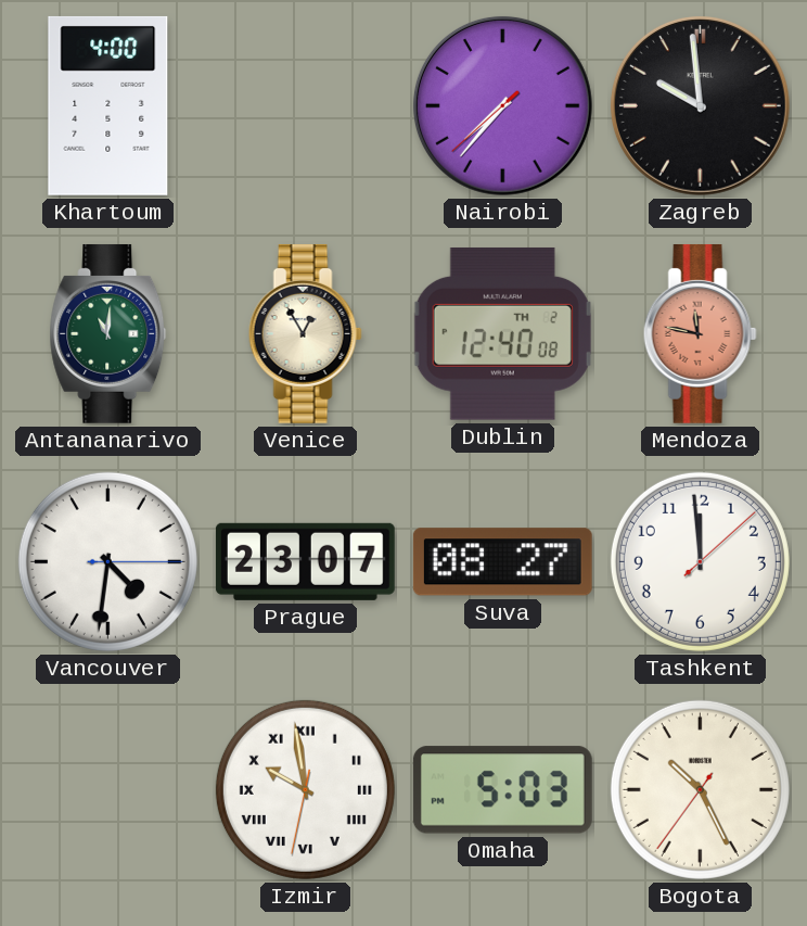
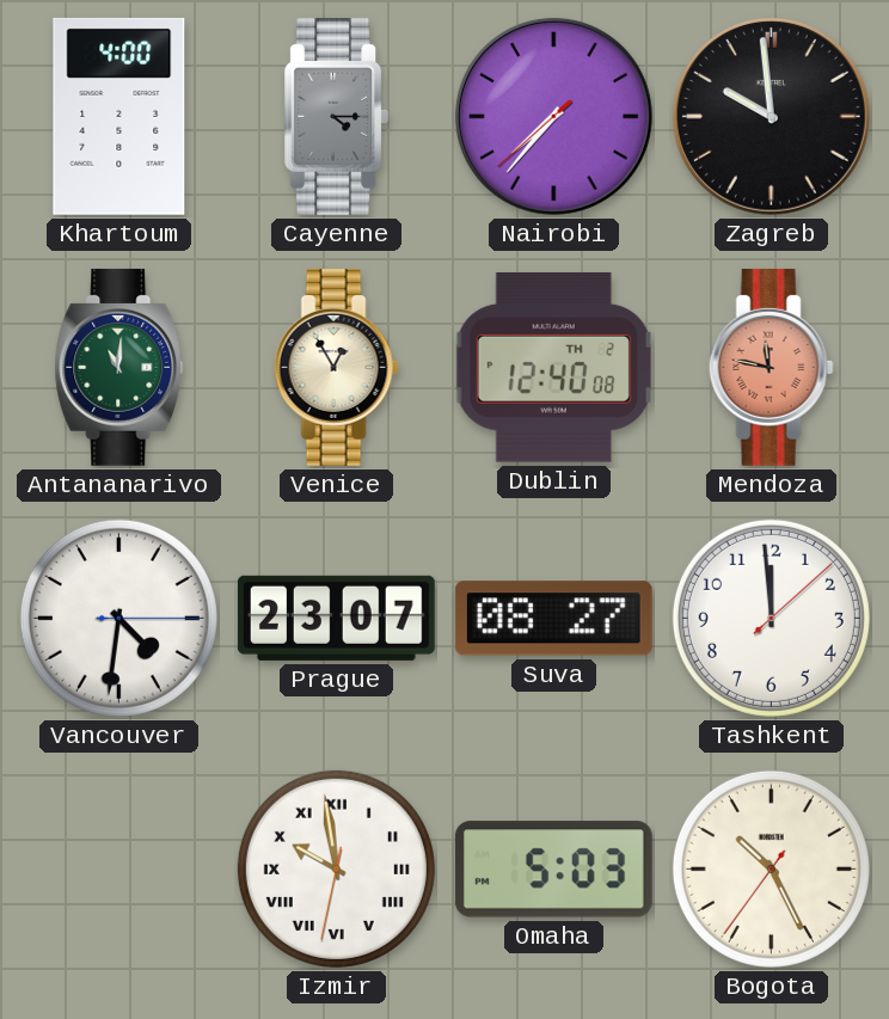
Cayenne: none -> 4:15
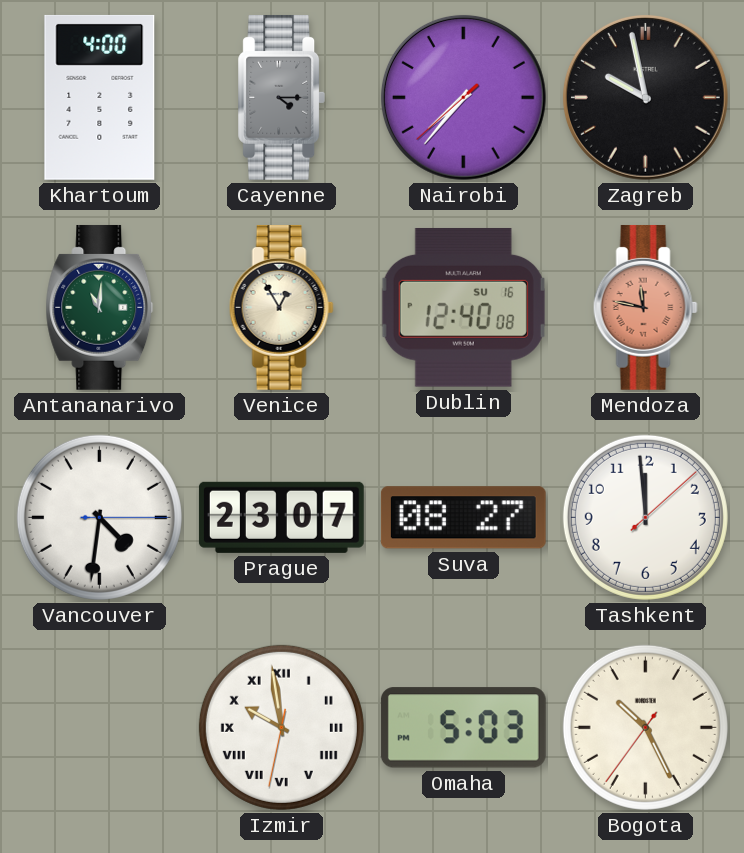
Zagreb: 9:59 -> 9:58
Dublin date: TH 2 -> SU 16
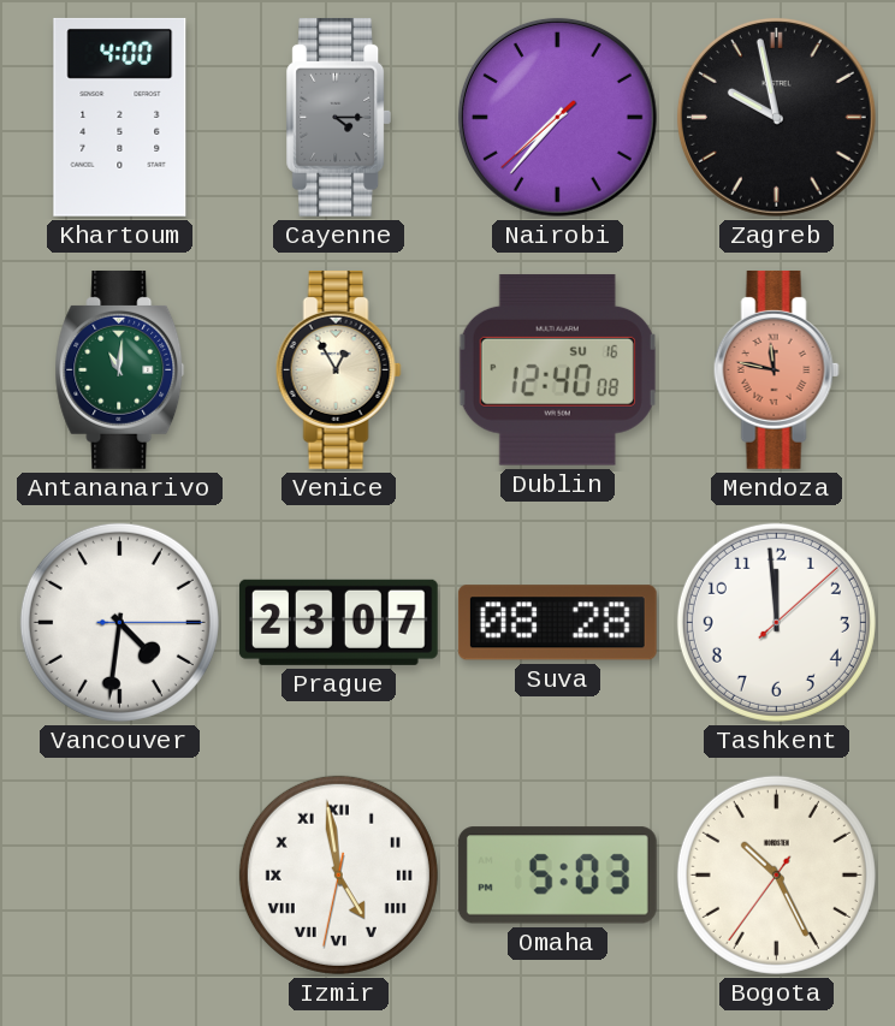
Suva: 08:27 -> 08:28
Izmir: 9:58 -> 4:58
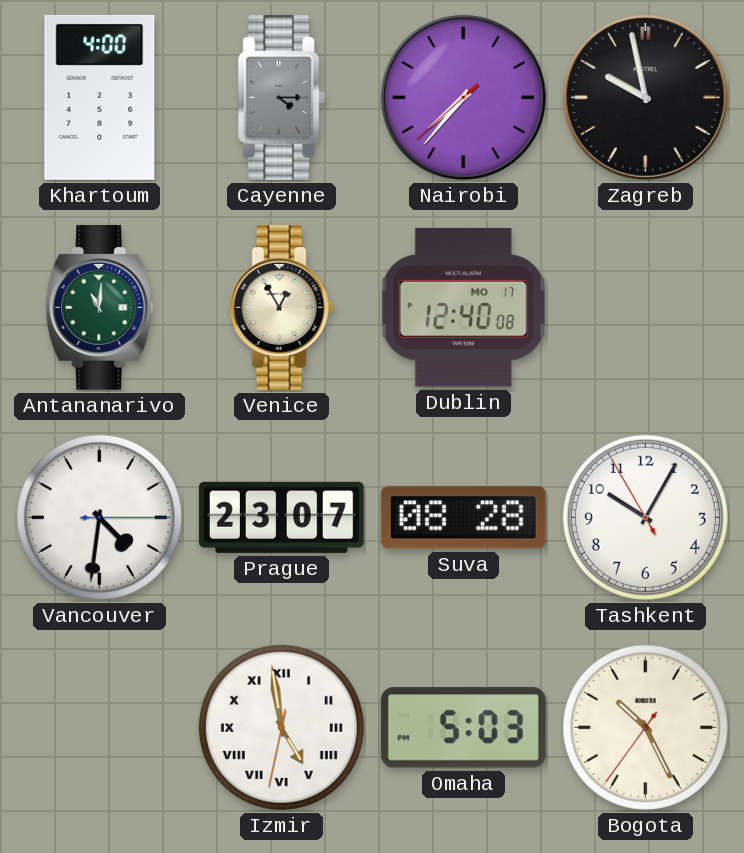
Dublin date: SU 16 -> MO 17
Mendoza: 11:47 -> none
Tashkent: 11:59 -> 10:04
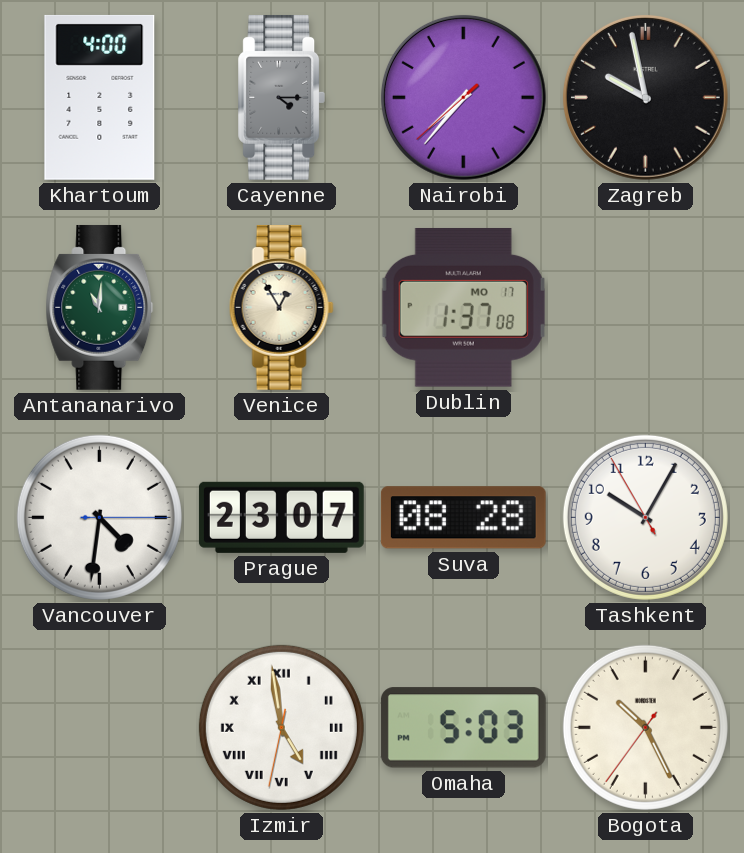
Dublin: 12:40 -> 1:37
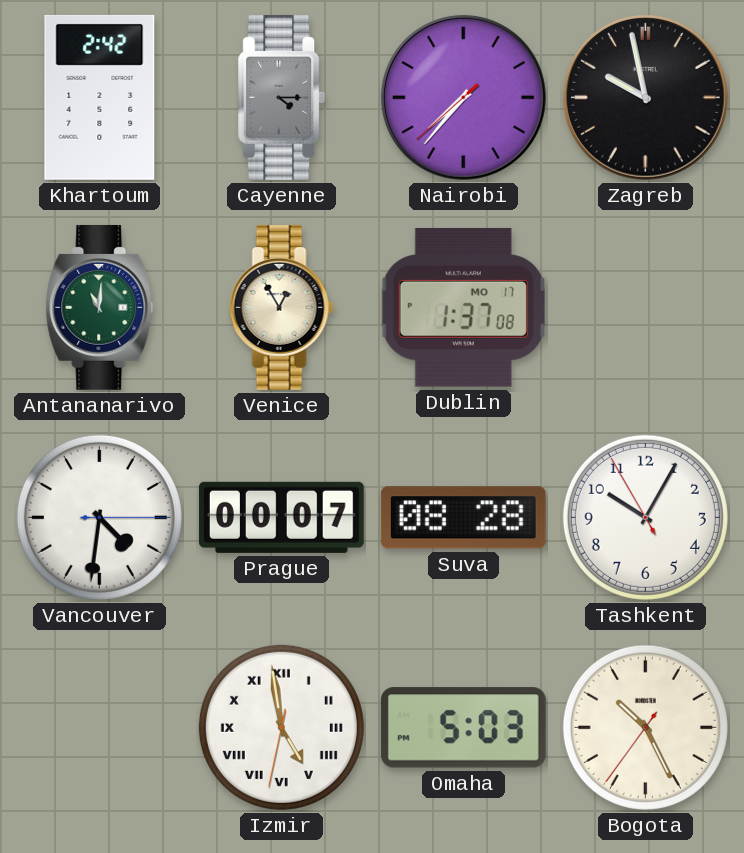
Khartoum: 4:00 -> 2:42
Prague: 23:07 -> 00:07
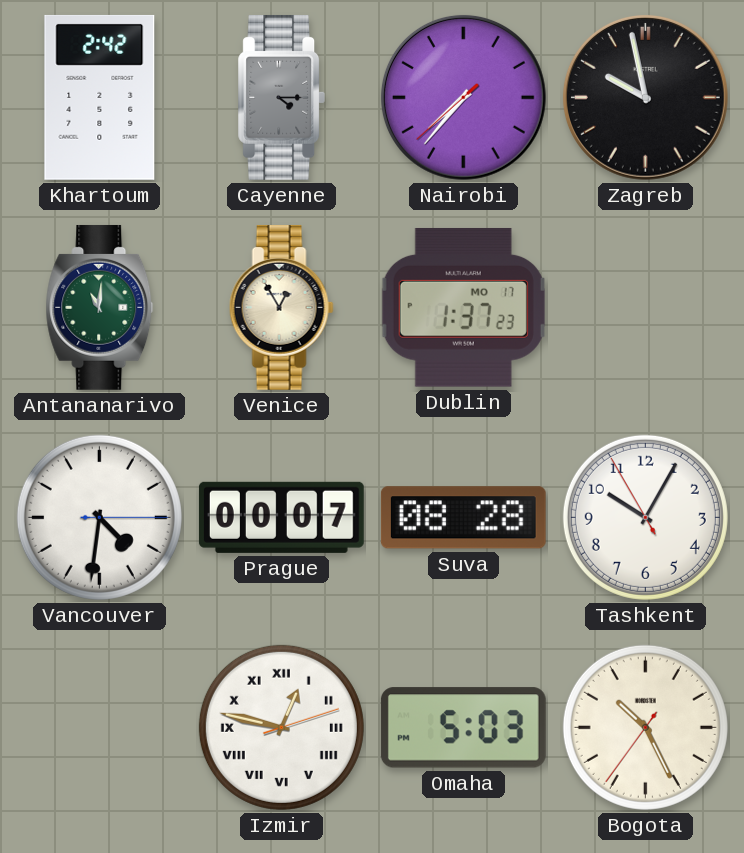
Dublin: 1:37:08 -> 1:37:23
Izmir: 4:58 -> 12:47
